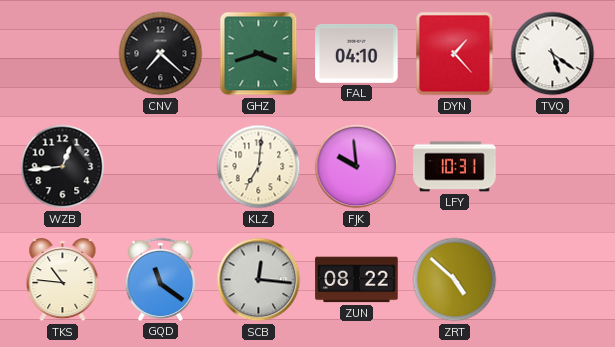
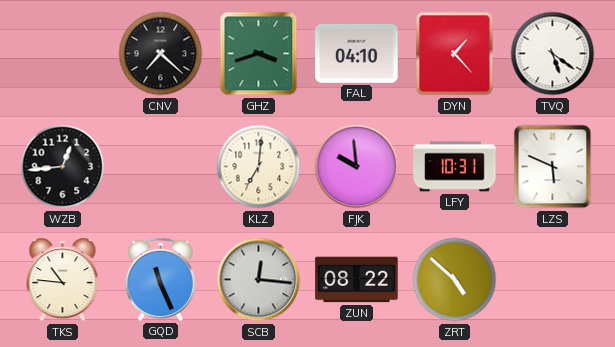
LZS: none -> 5:49
GQD: 11:21 -> 11:26
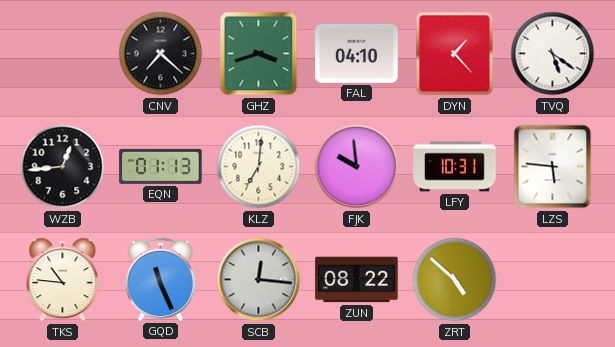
EQN: none -> 01:13
LZS: 5:49 -> 5:46
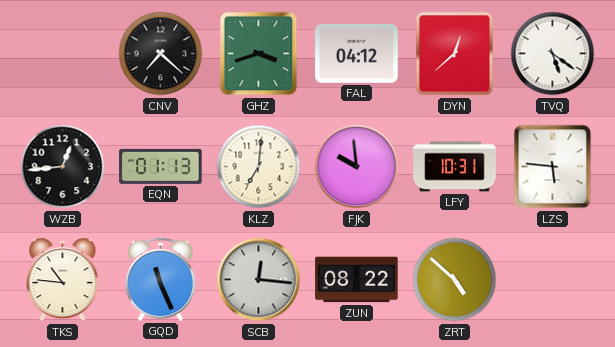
FAL: 04:10 -> 04:12
DYN: 1:23 -> 12:38
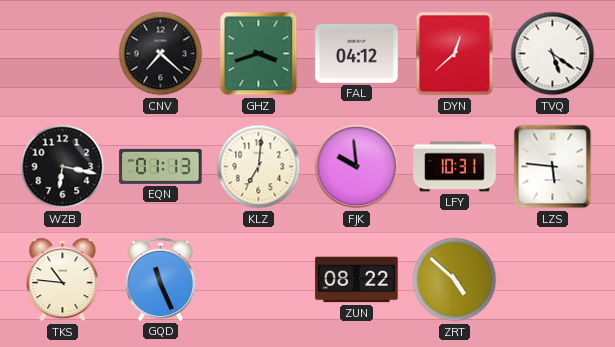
WZB: 12:44 -> 6:17
SCB: 12:16 -> none
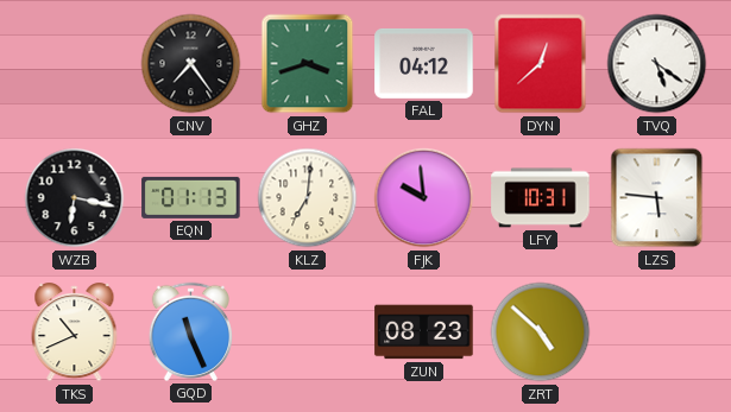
CNV: 7:22 -> 7:24
TKS: 10:46 -> 10:41
ZUN: 08:22 -> 08:23
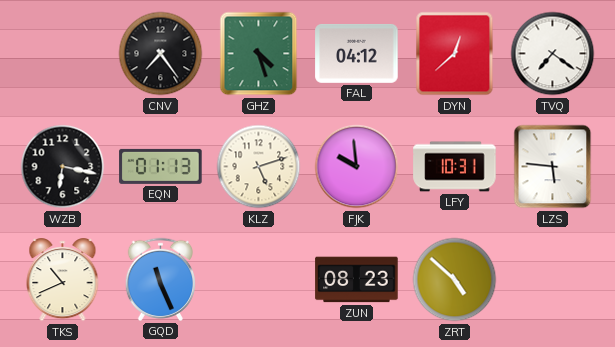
GHZ: 3:42 -> 4:27
TVQ: 5:21 -> 7:21
KLZ: 7:01 -> 5:12
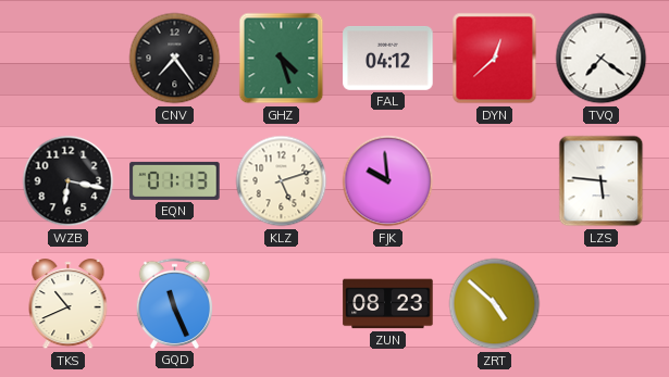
LFY: 10:31 -> none
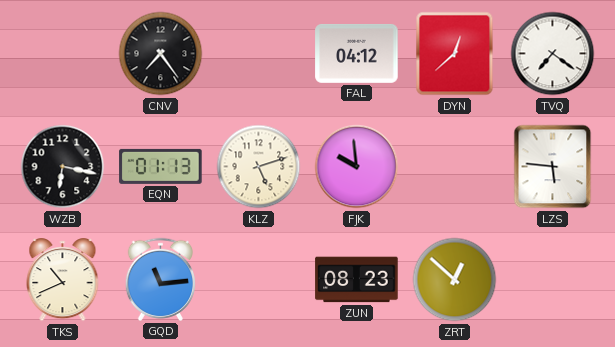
GHZ: 4:27 -> none
GQD: 11:26 -> 11:14
ZRT: 4:52 -> 12:52
